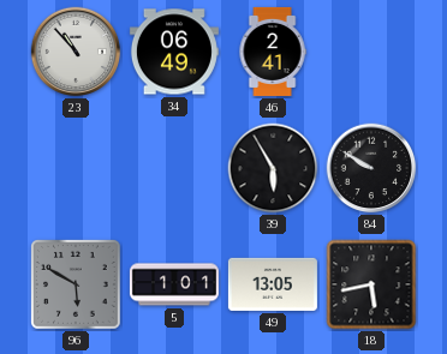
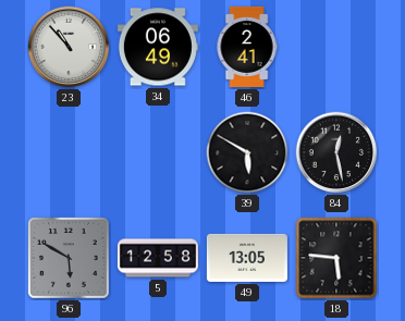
39: 5:55 -> 5:50
84: 9:50 -> 12:28
5: 1:01 -> 12:58
18: 5:43 -> 5:46
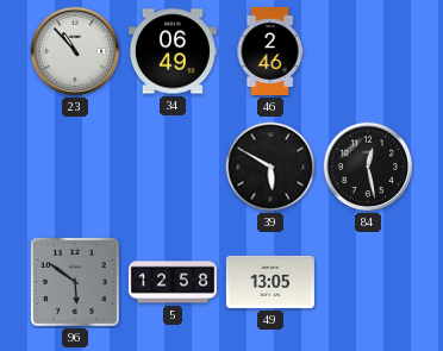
46: 2:41 -> 2:46
96: 5:50 -> 5:51
18: 5:46 -> none
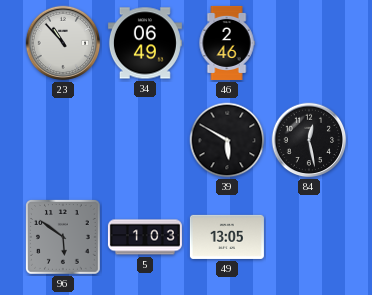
5: 12:58 -> 1:03
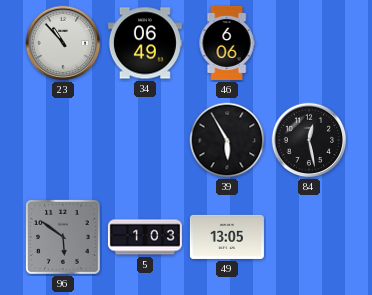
46: 2:46 -> 6:06
39: 5:50 -> 5:55
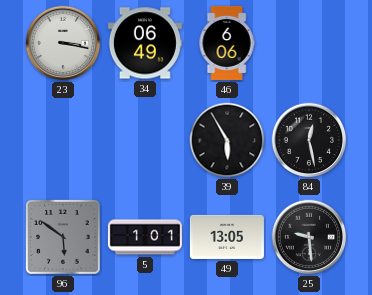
23: 10:53 -> 3:17
5: 1:03 -> 1:01
25: none -> 9:29
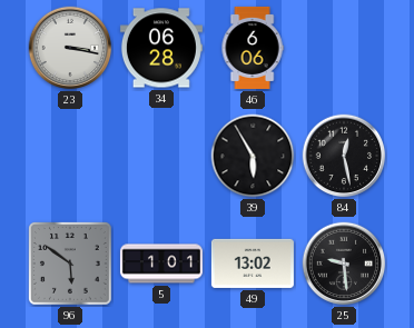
34: 06:49 -> 06:28
49: 13:05 -> 13:02
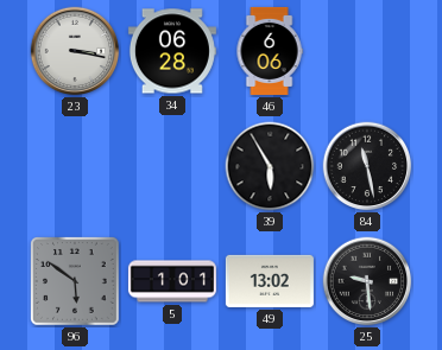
84: 12:28 -> 11:28
